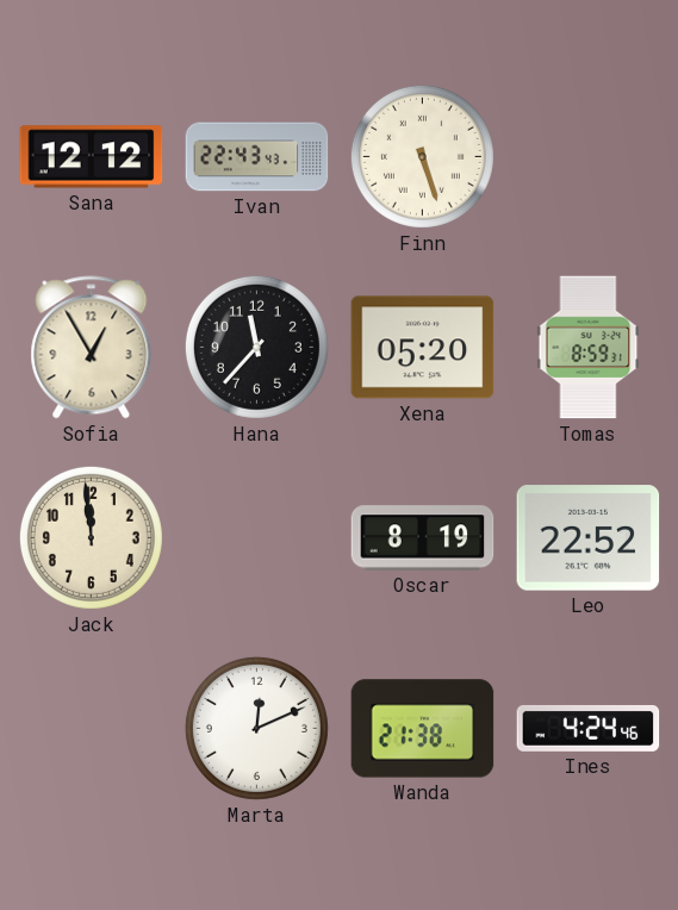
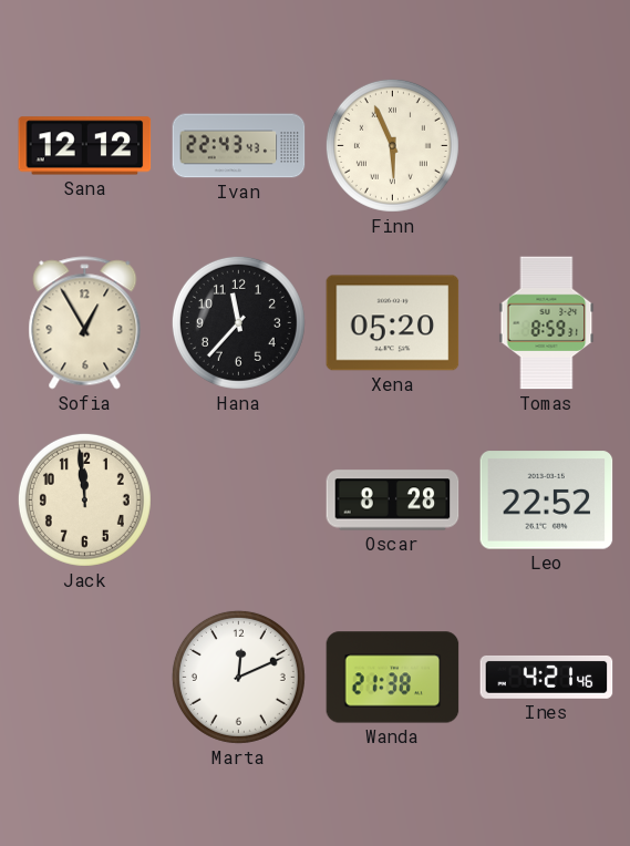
Finn: 5:27 -> 5:56
Oscar: 8:19 -> 8:28
Ines: 4:24 -> 4:21
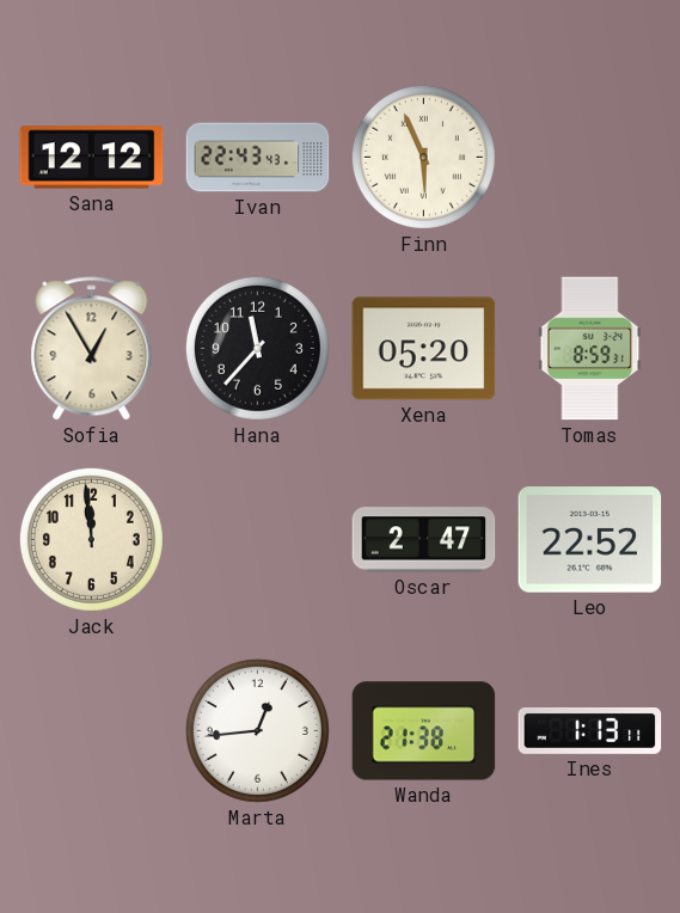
Oscar: 8:28 -> 2:47
Marta: 12:11 -> 12:44
Ines: 4:21 -> 1:13
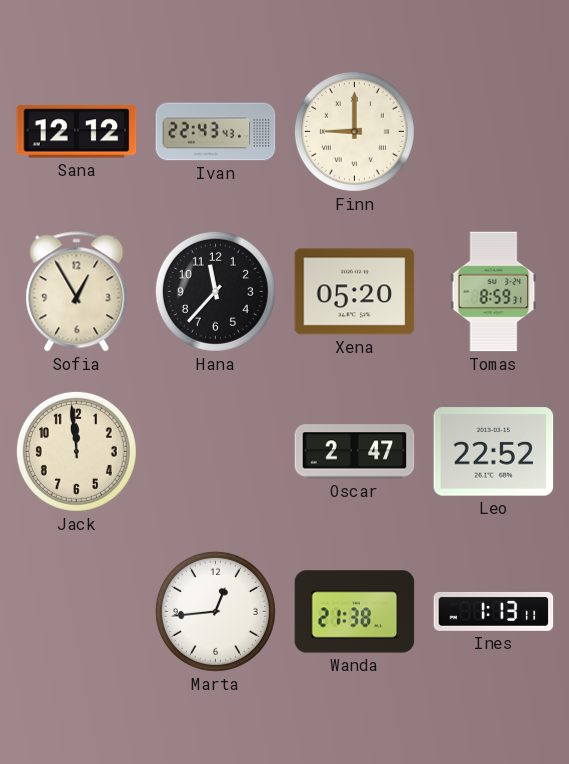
Finn: 5:56 -> 9:00
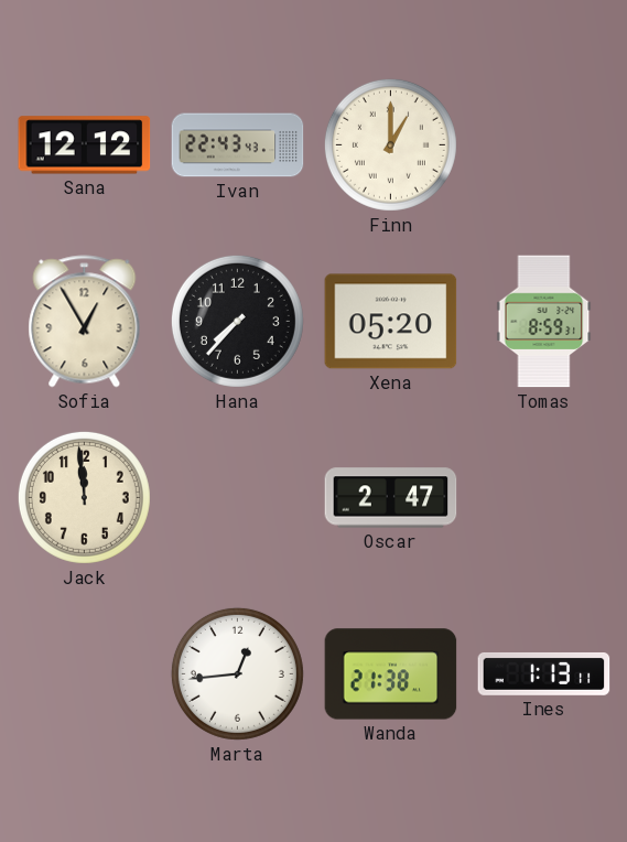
Finn: 9:00 -> 1:00
Hana: 11:37 -> 7:37
Leo: 22:52 -> none
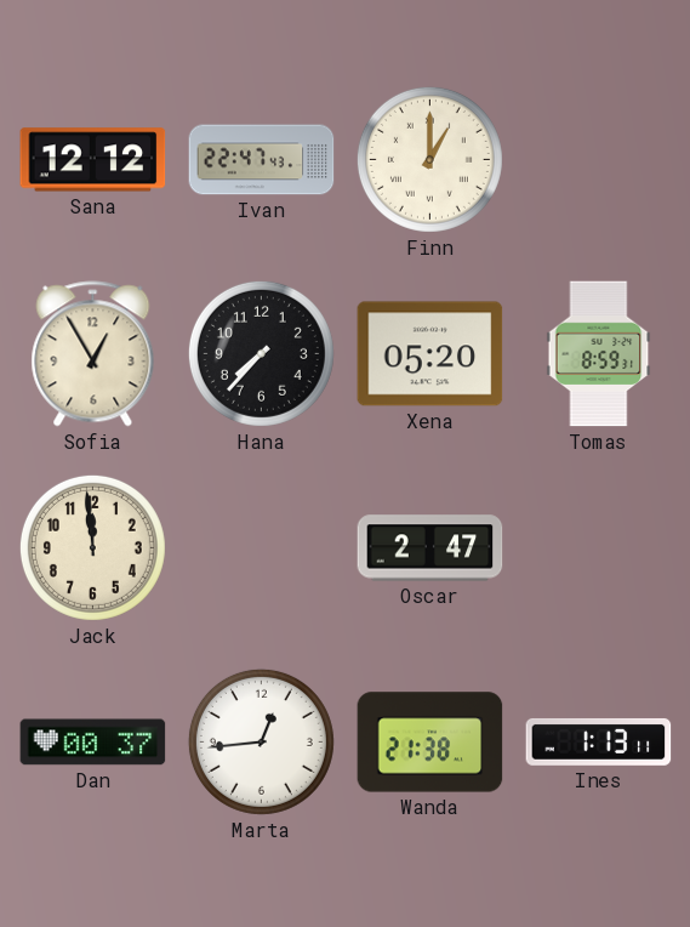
Ivan: 22:43 -> 22:47
Dan: none -> 00:37
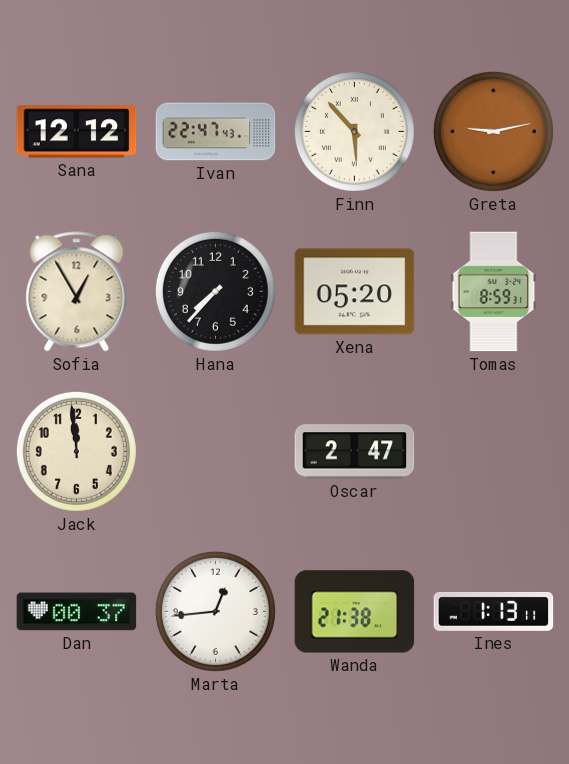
Finn: 1:00 -> 5:53
Greta: none -> 9:13
